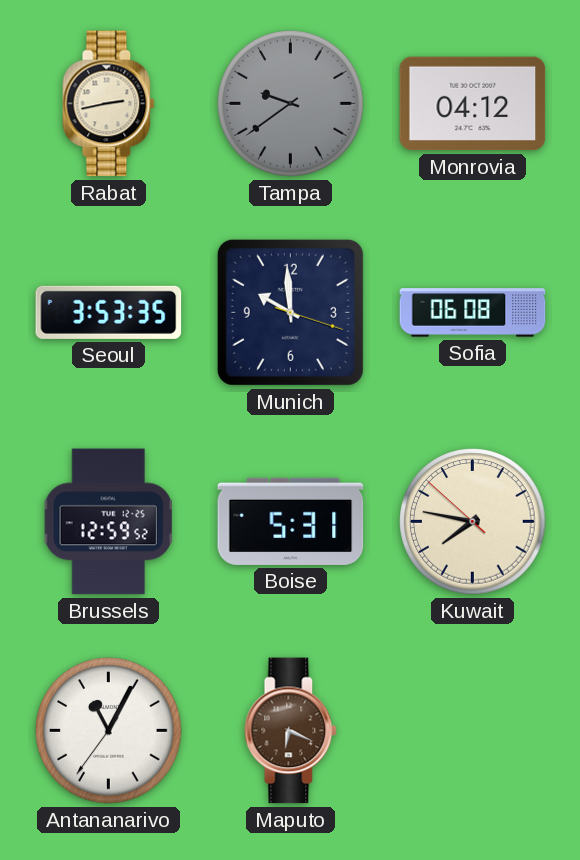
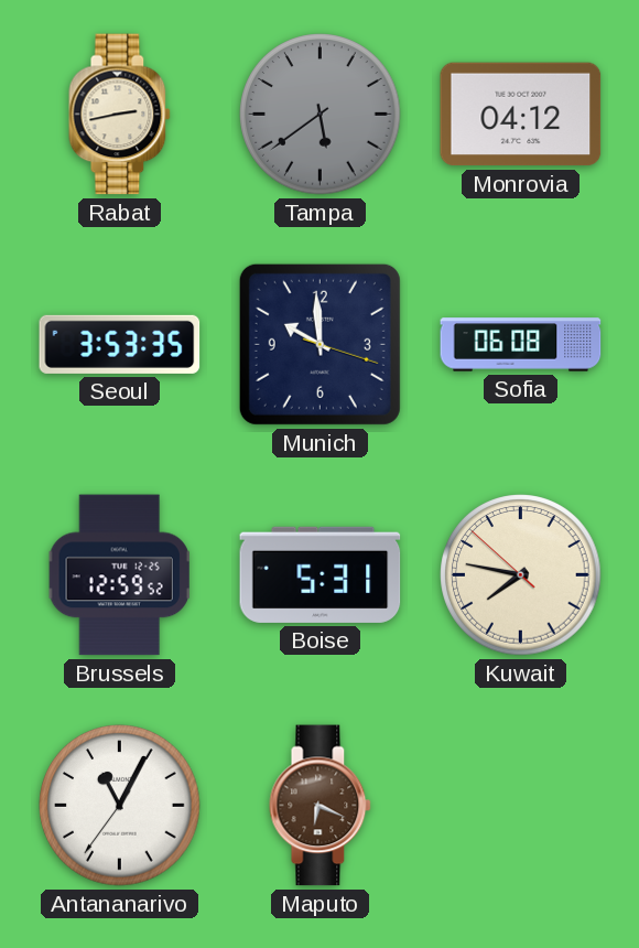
Tampa: 9:39 -> 5:39
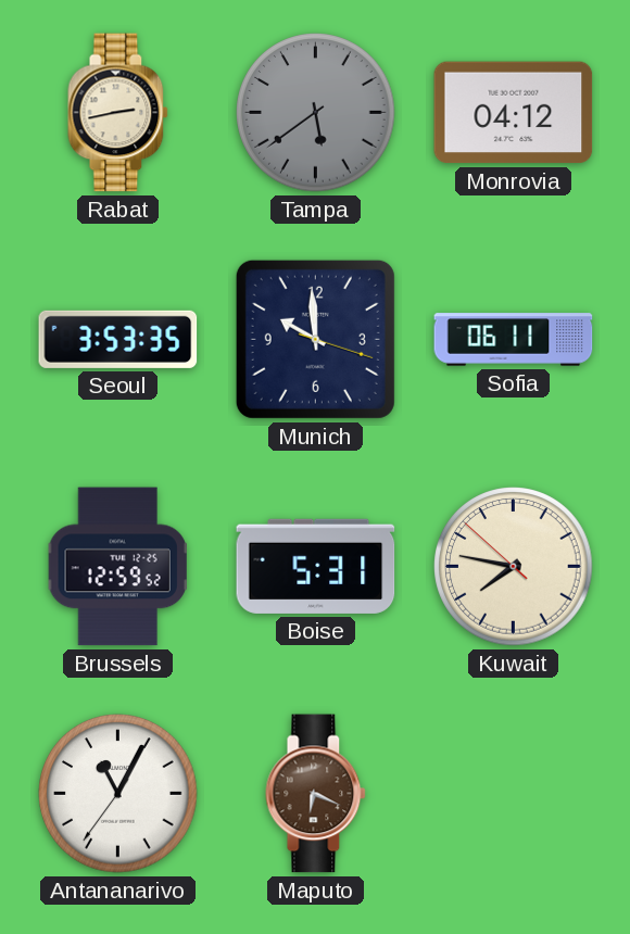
Sofia: 06:08 -> 06:11
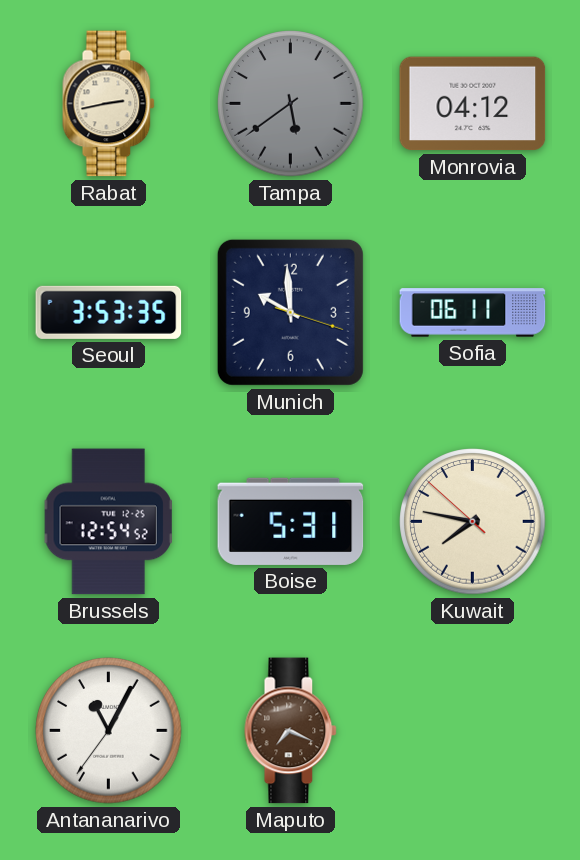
Brussels: 12:59 -> 12:54
Maputo: 6:19 -> 7:19
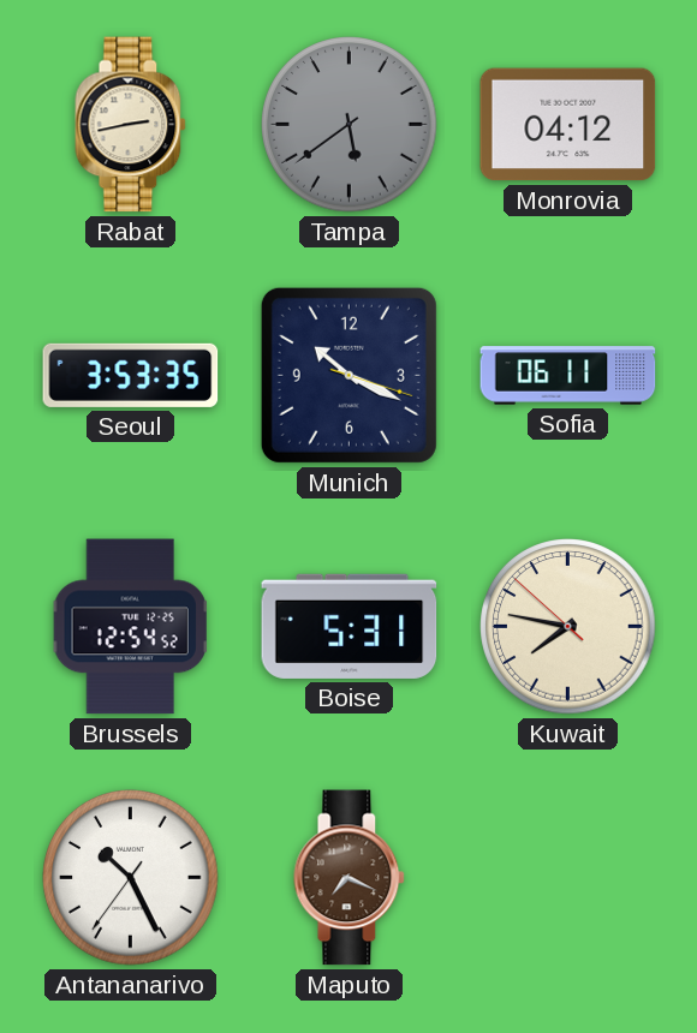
Munich: 9:59 -> 10:19
Antananarivo: 11:04 -> 10:25
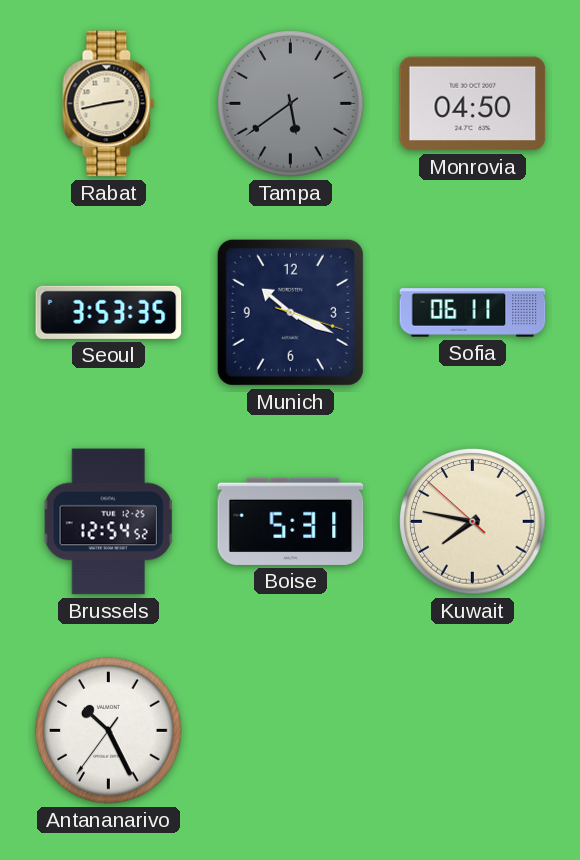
Monrovia: 04:12 -> 04:50
Maputo: 7:19 -> none
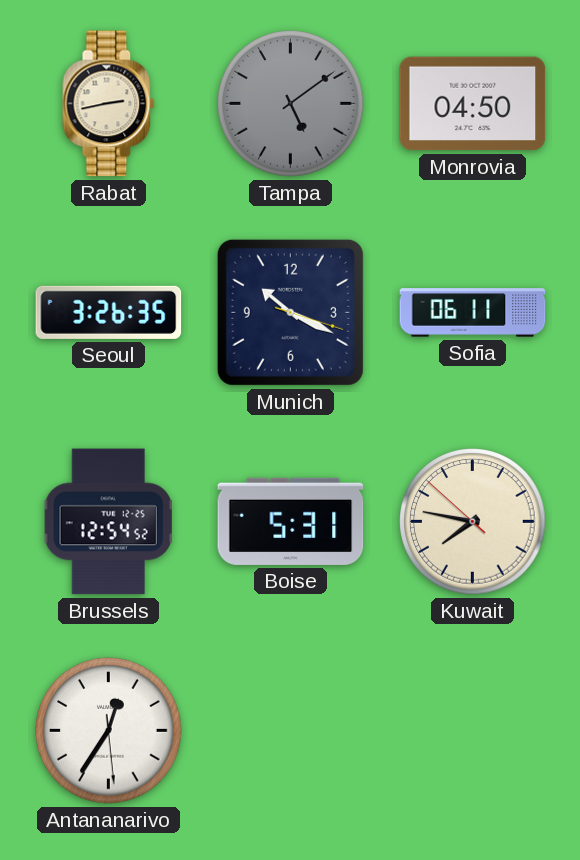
Tampa: 5:39 -> 5:09
Seoul: 3:53 -> 3:26
Antananarivo: 10:25 -> 12:35
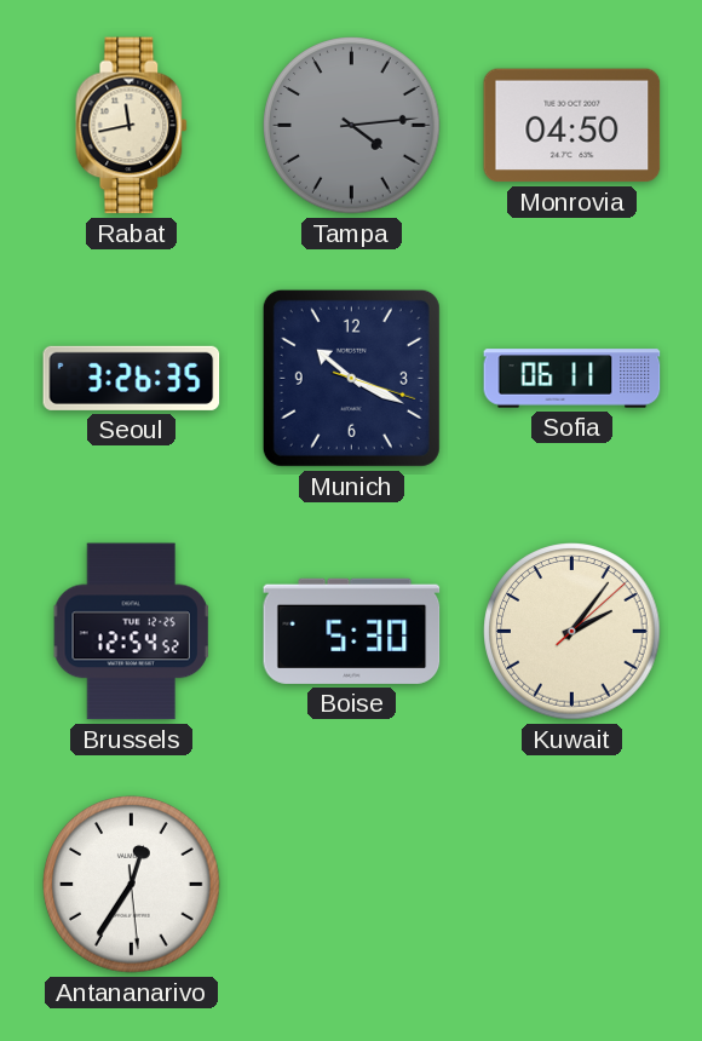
Rabat: 2:43 -> 11:43
Tampa: 5:09 -> 4:14
Boise: 5:31 -> 5:30
Kuwait: 7:46 -> 2:06
